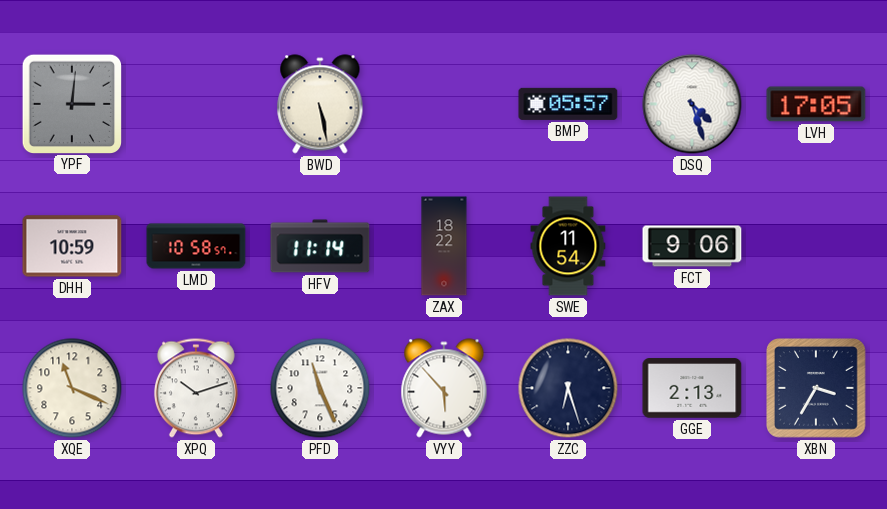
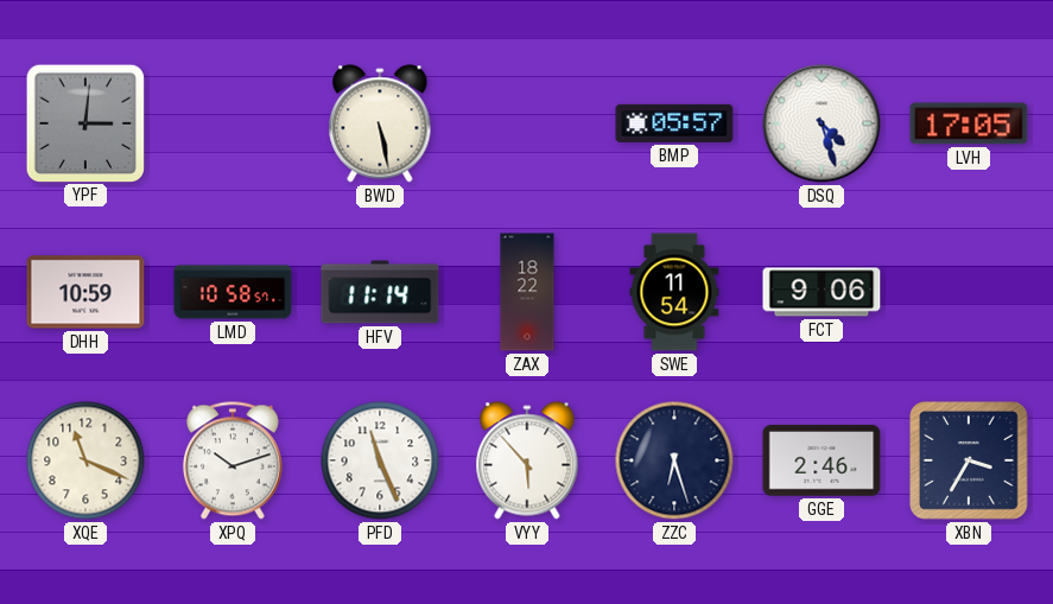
GGE: 2:13 -> 2:46
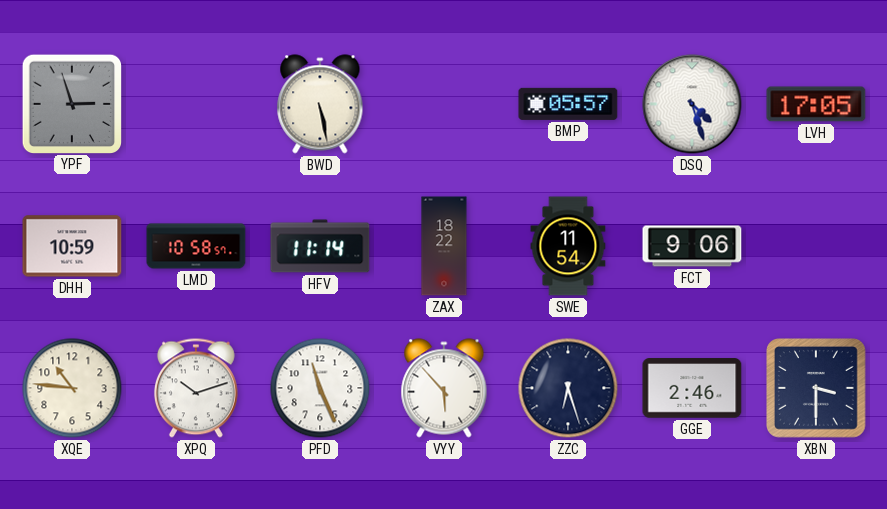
YPF: 3:01 -> 2:57
XQE: 11:19 -> 10:46
XBN: 3:35 -> 3:30
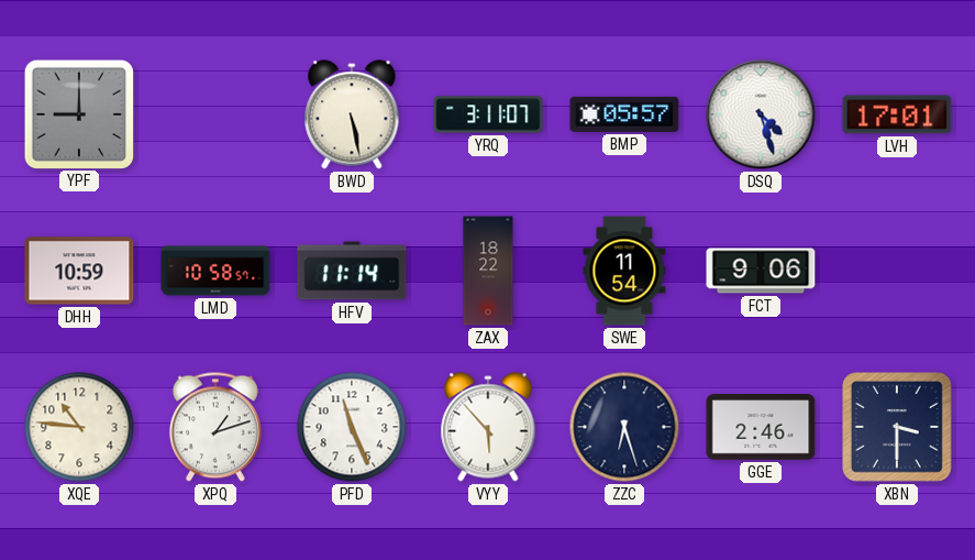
YPF: 2:57 -> 9:00
YRQ: none -> 3:11
LVH: 17:05 -> 17:01
XPQ: 10:12 -> 1:12
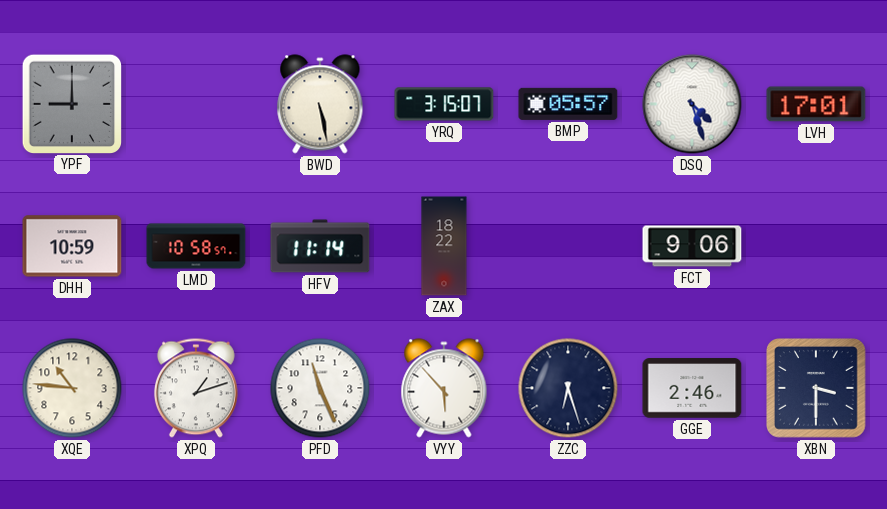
YRQ: 3:11 -> 3:15
SWE: 11:54 -> none
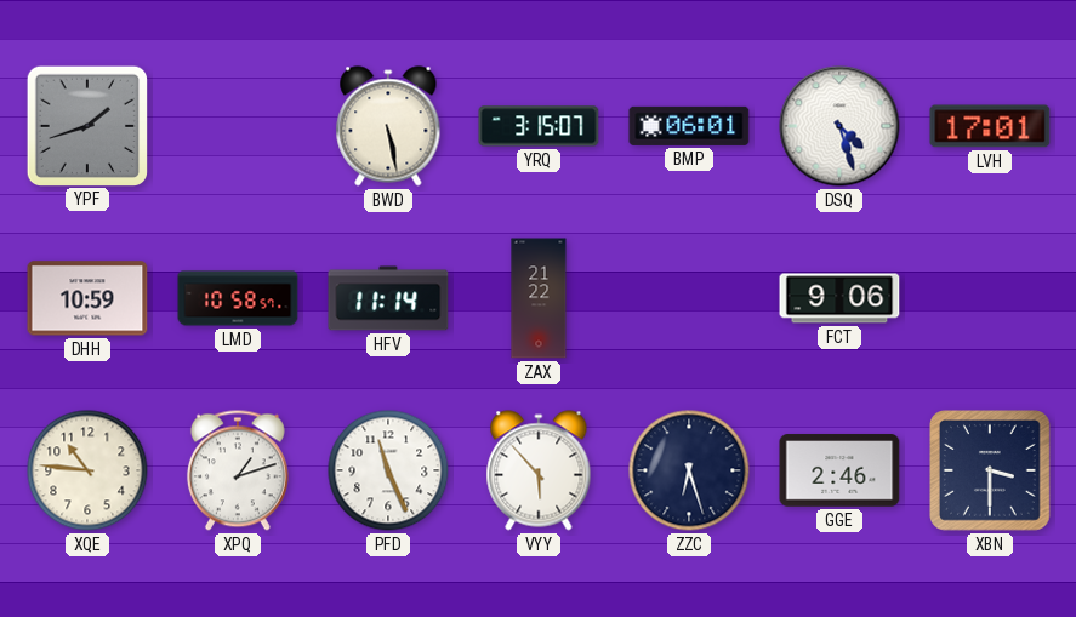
YPF: 9:00 -> 1:42
BMP: 05:57 -> 06:01
ZAX: 18:22 -> 21:22
